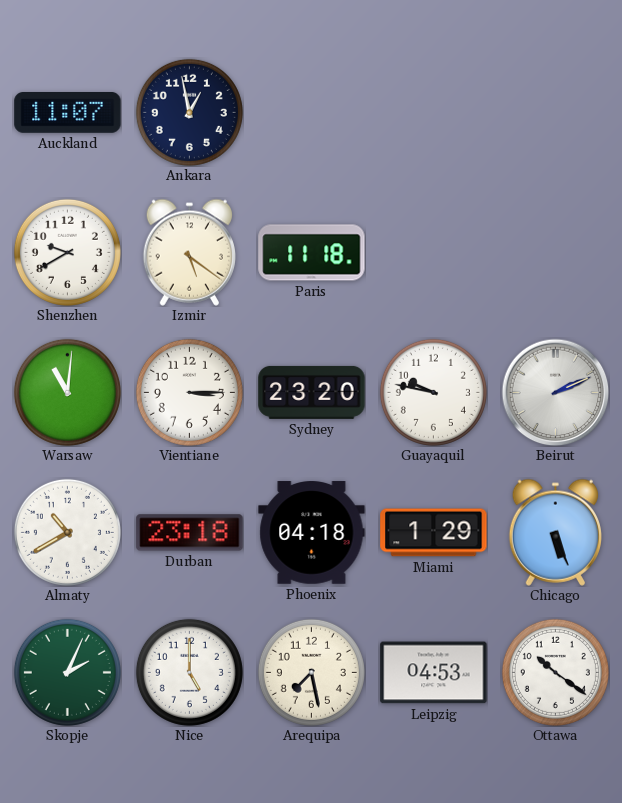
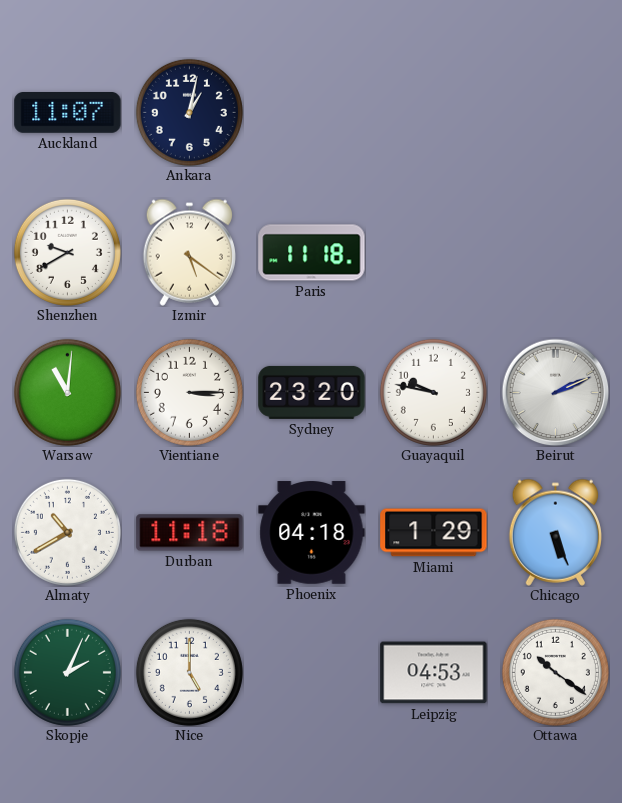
Ankara: 12:58 -> 1:02
Durban: 23:18 -> 11:18
Arequipa: 7:28 -> none
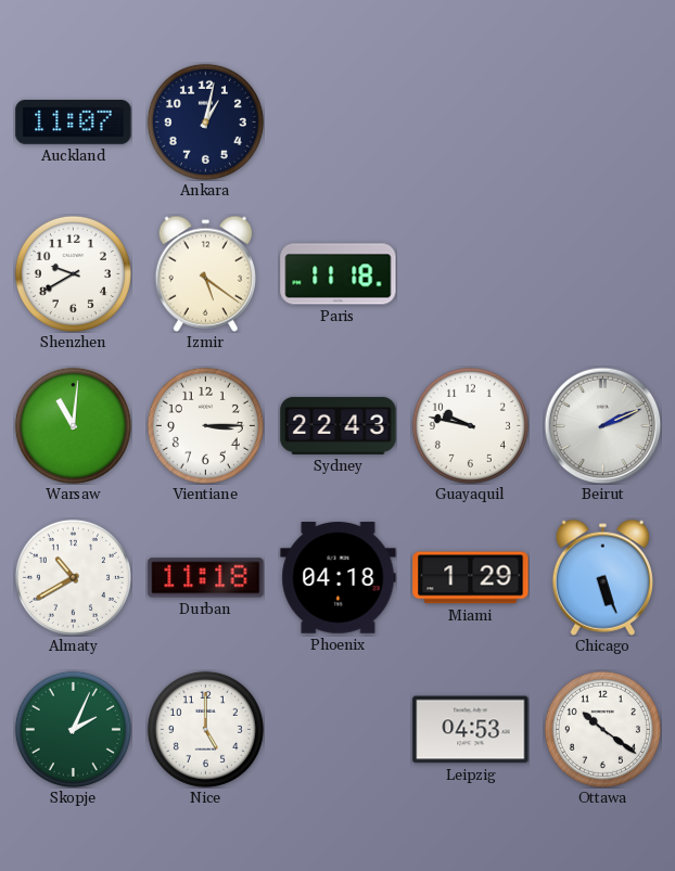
Sydney: 23:20 -> 22:43
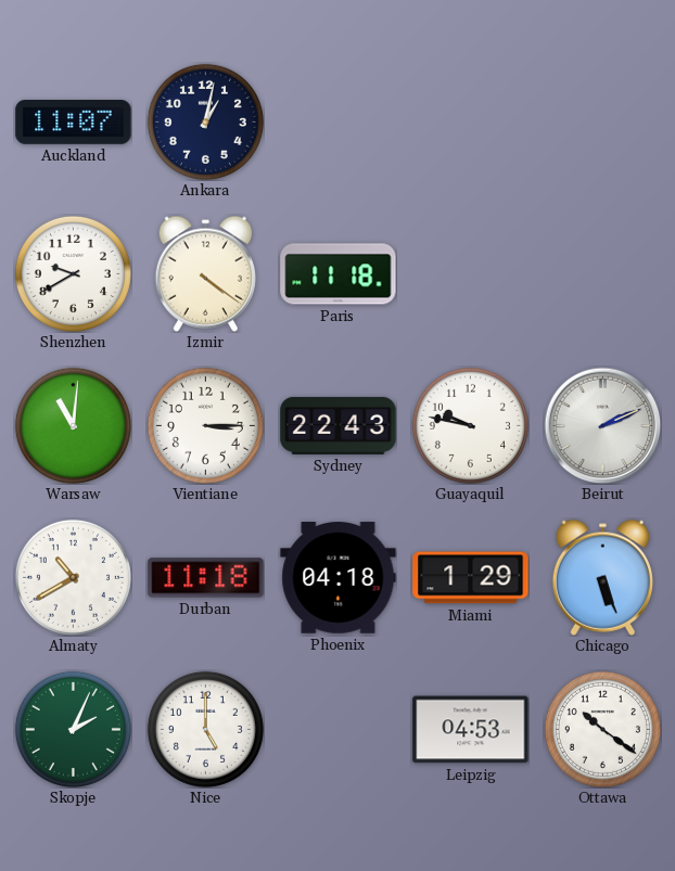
Izmir: 5:21 -> 4:21
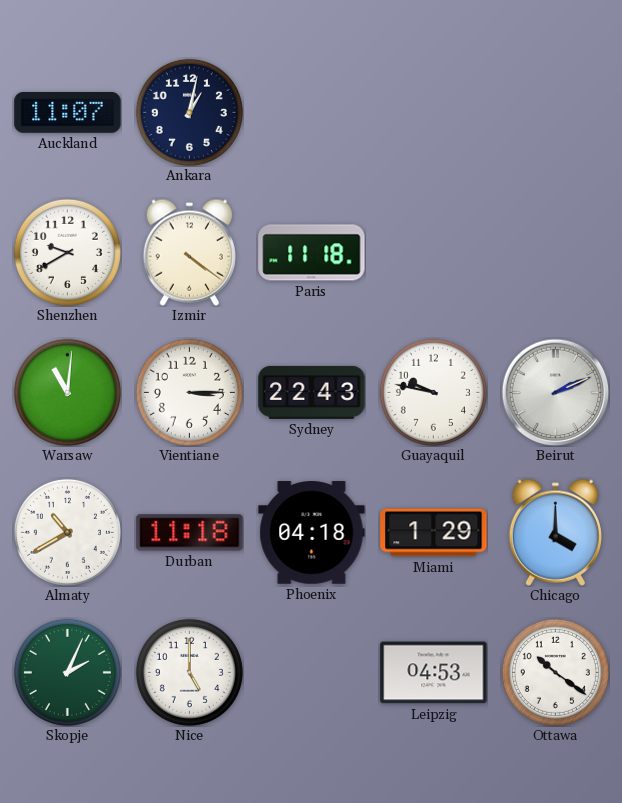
Chicago: 5:26 -> 4:00
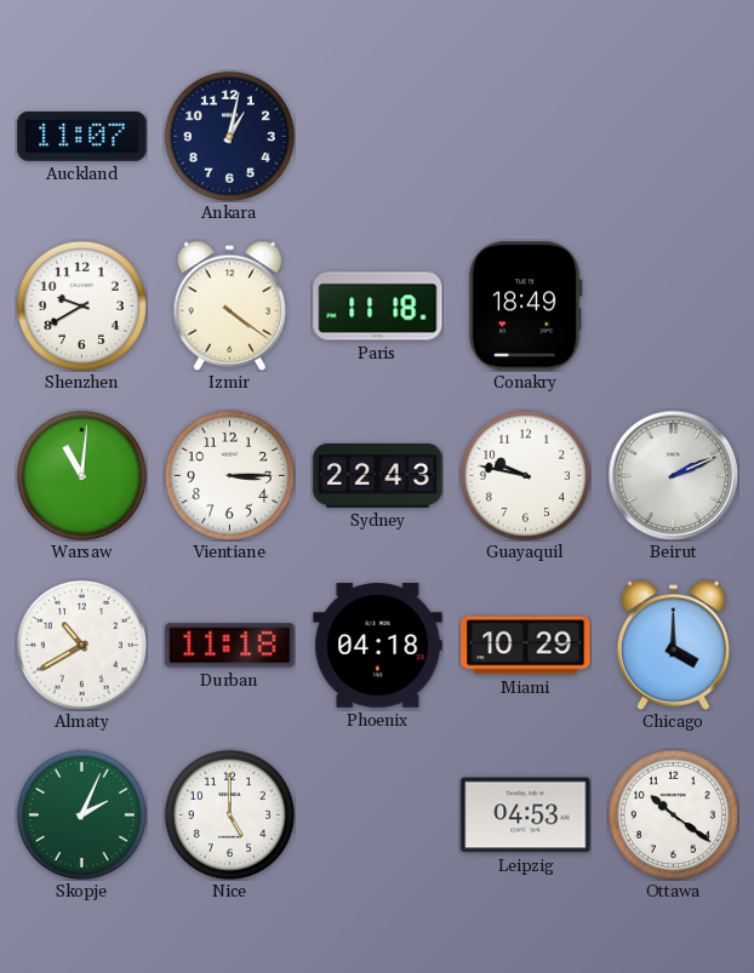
Conakry: none -> 18:49
Miami: 1:29 -> 10:29
